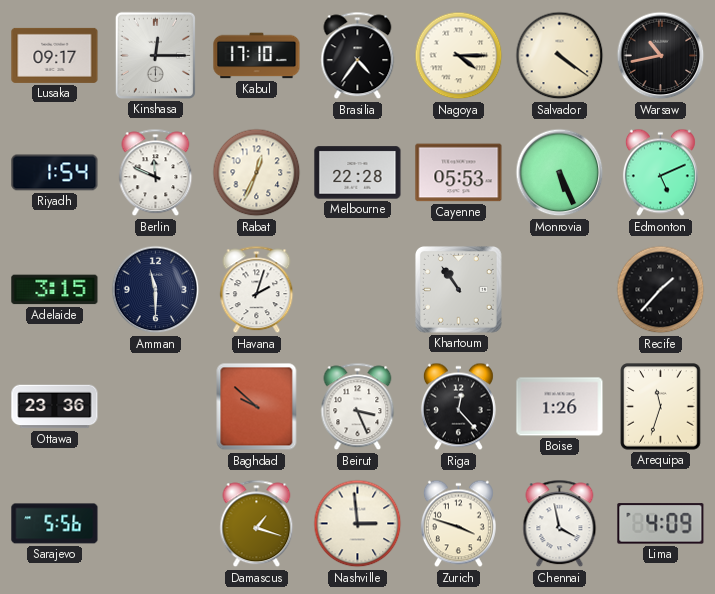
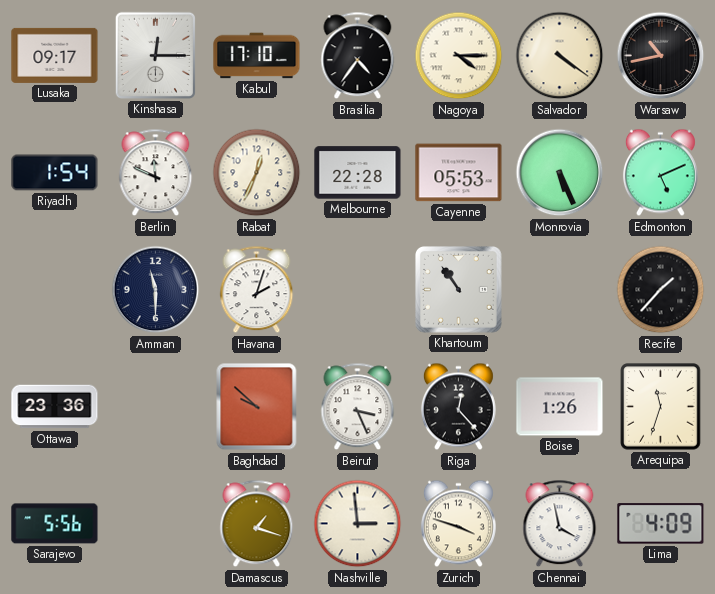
Adelaide: 3:15 -> none
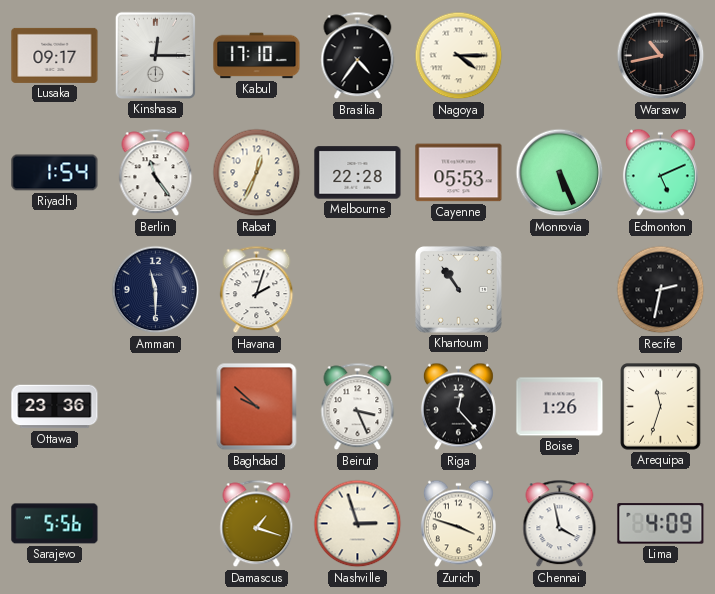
Salvador: 4:21 -> none
Berlin: 11:49 -> 11:24
Recife: 1:37 -> 2:32
Nashville: 2:59 -> 2:57
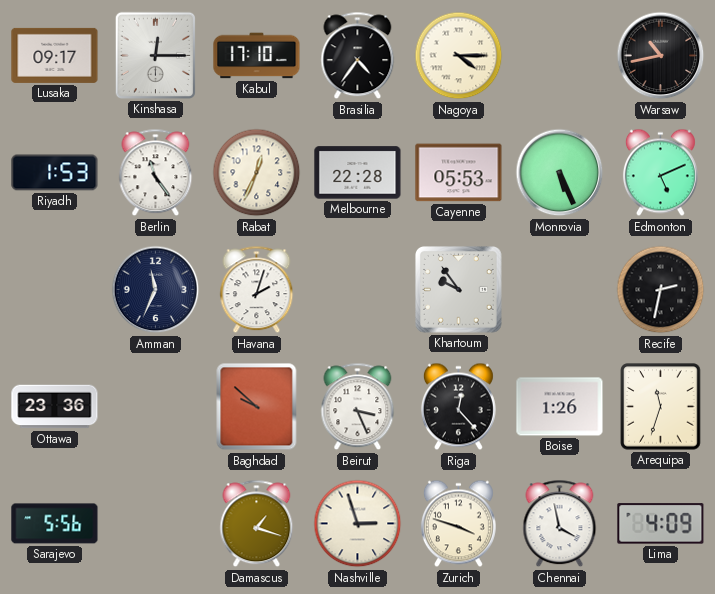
Riyadh: 1:54 -> 1:53
Amman: 11:30 -> 11:34
Khartoum: 10:54 -> 9:54
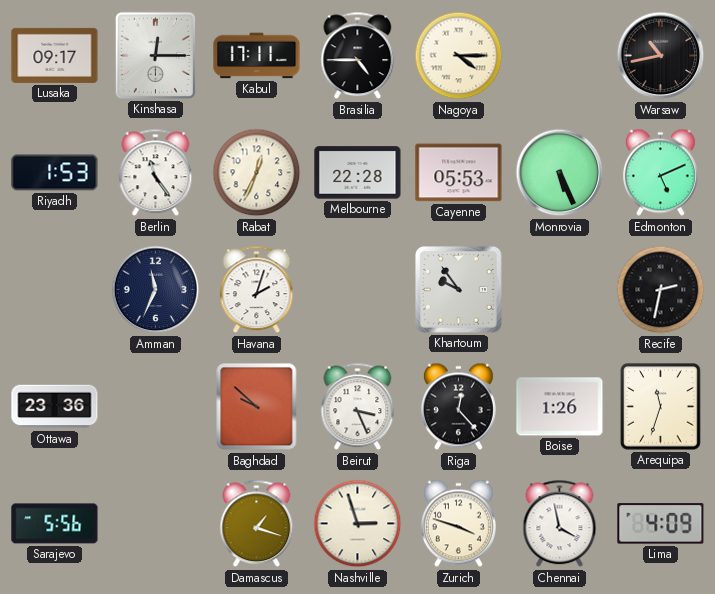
Kabul: 17:10 -> 17:11
Brasilia: 4:36 -> 4:45
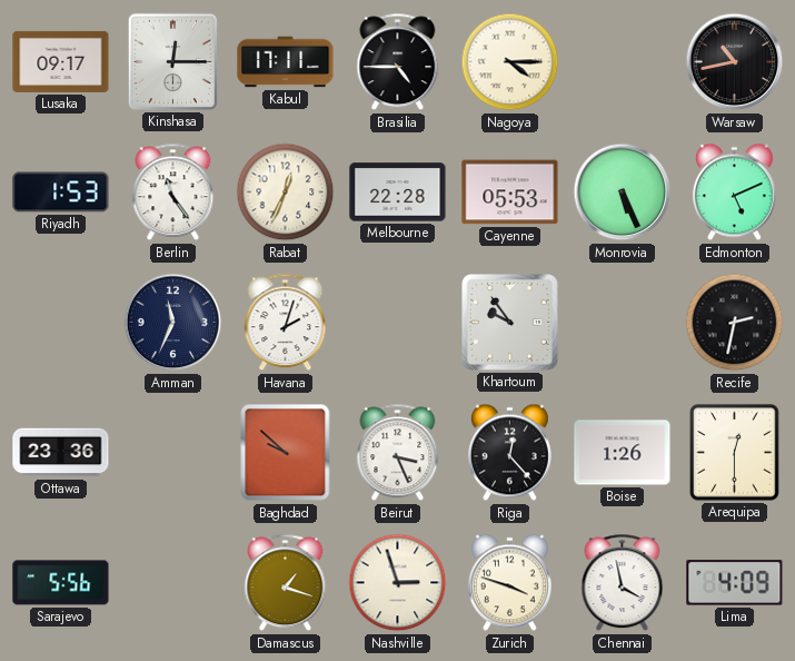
Arequipa: 11:33 -> 12:30
